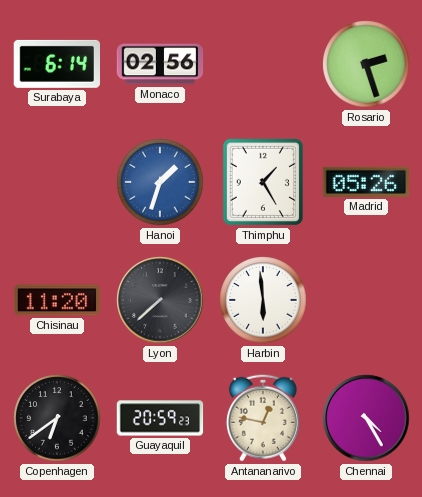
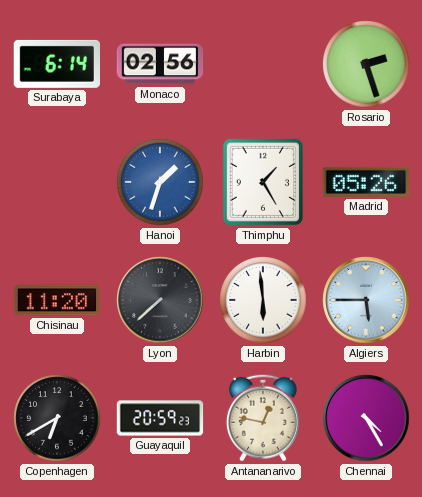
Algiers: none -> 5:45
Copenhagen: 6:39 -> 6:40
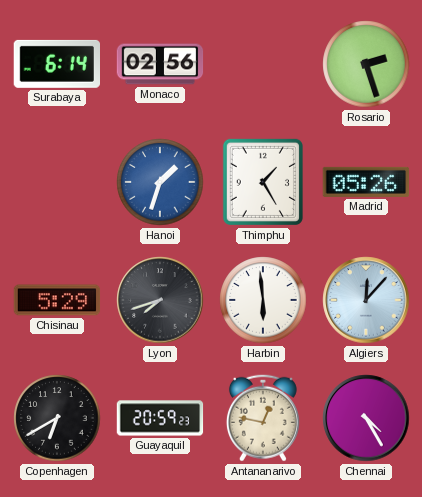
Chisinau: 11:20 -> 5:29
Lyon: 7:38 -> 7:42
Algiers: 5:45 -> 12:07
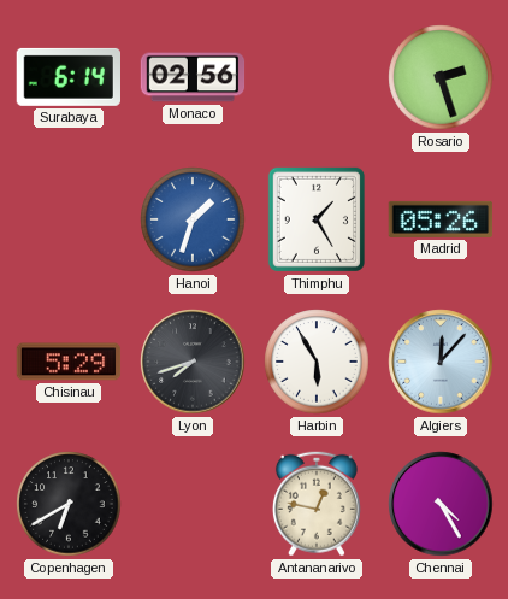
Harbin: 5:59 -> 5:55
Guayaquil: 20:59 -> none
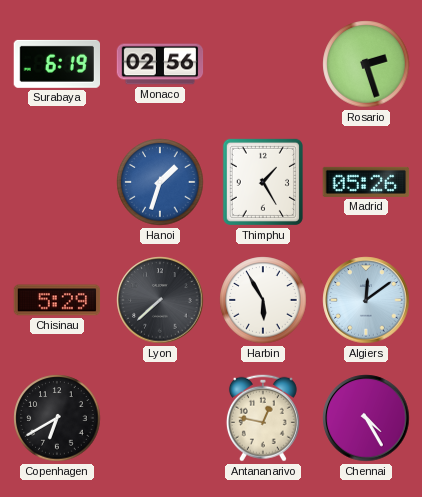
Surabaya: 6:14 -> 6:19
Lyon: 7:42 -> 7:38
Algiers: 12:07 -> 12:09
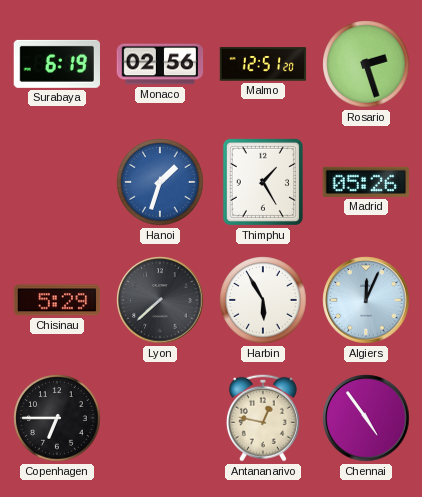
Malmo: none -> 12:51
Algiers: 12:09 -> 12:04
Copenhagen: 6:40 -> 6:45
Chennai: 4:25 -> 4:54
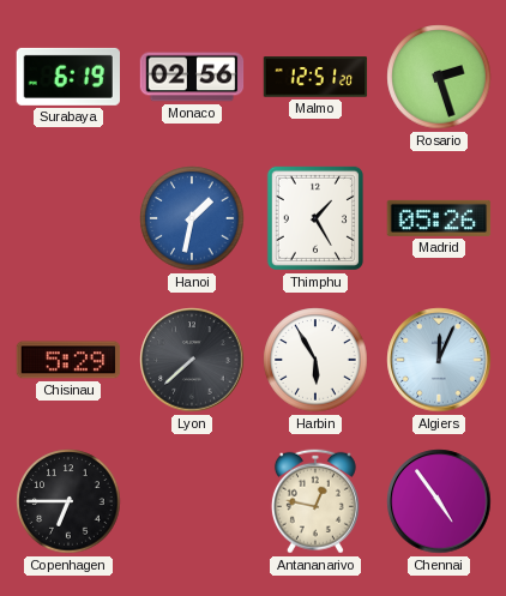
Hanoi: 1:33 -> 1:32
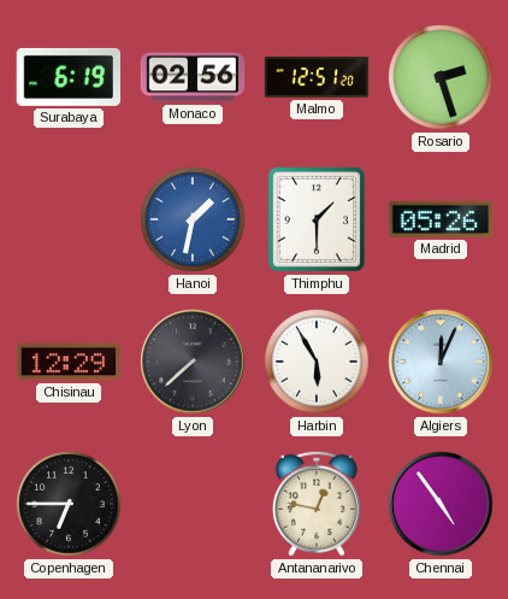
Thimphu: 1:25 -> 1:30
Chisinau: 5:29 -> 12:29
